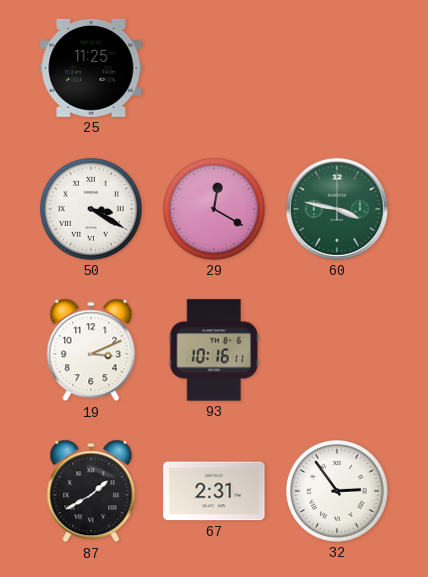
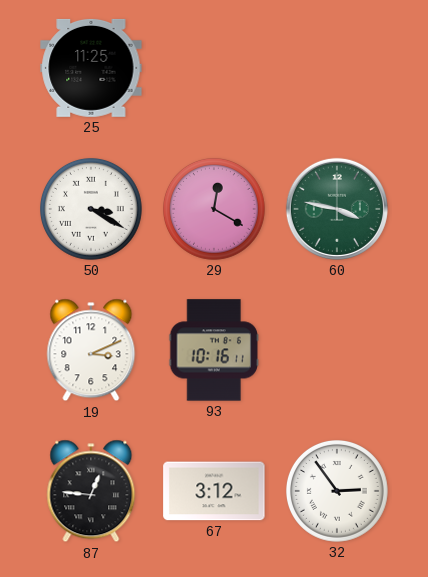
87: 1:40 -> 12:46
67: 2:31 -> 3:12
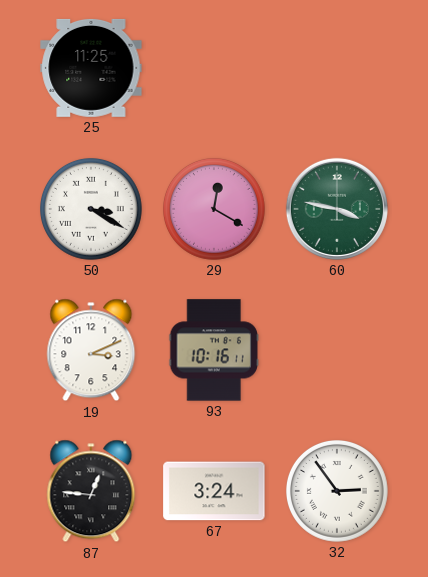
67: 3:12 -> 3:24
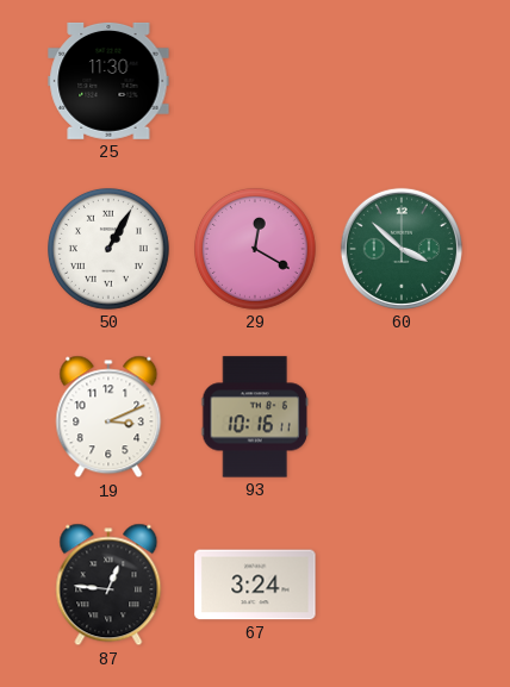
25: 11:25 -> 11:30
50: 3:20 -> 1:05
60: 3:47 -> 3:52
32: 2:54 -> none
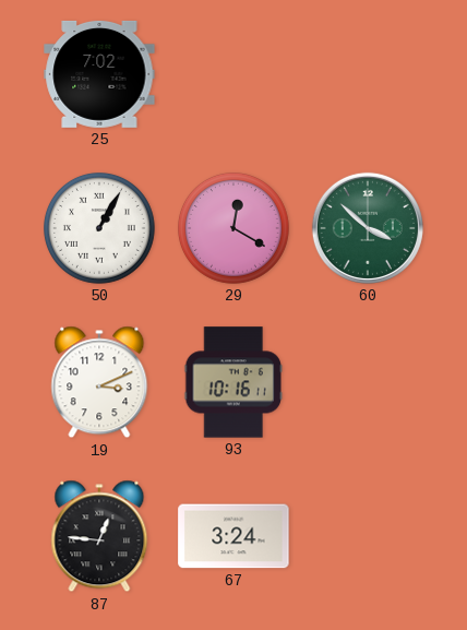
25: 11:30 -> 7:02
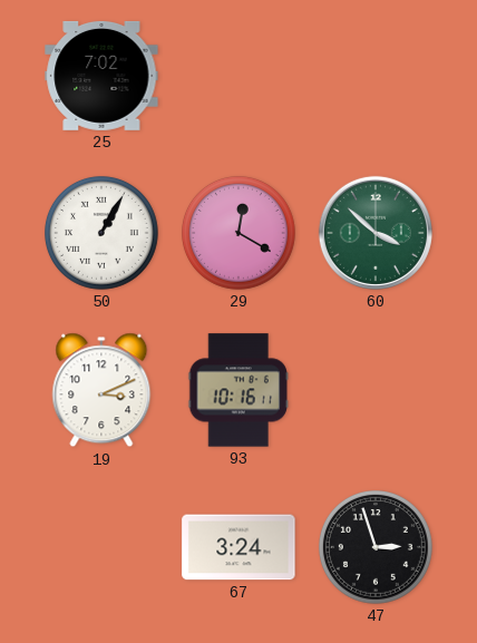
87: 12:46 -> none
47: none -> 2:57
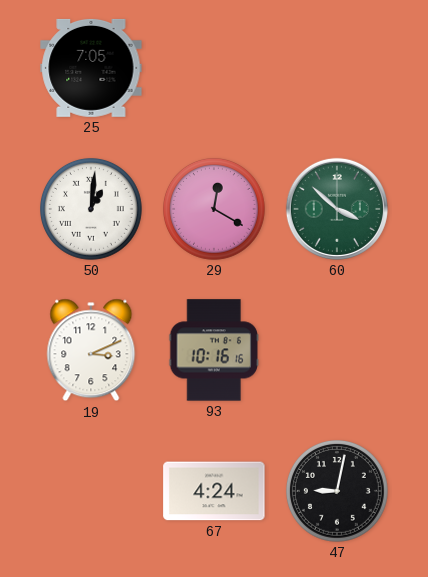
25: 7:02 -> 7:05
50: 1:05 -> 1:01
93: 10:16:11 -> 10:16:16
67: 3:24 -> 4:24
47: 2:57 -> 9:02
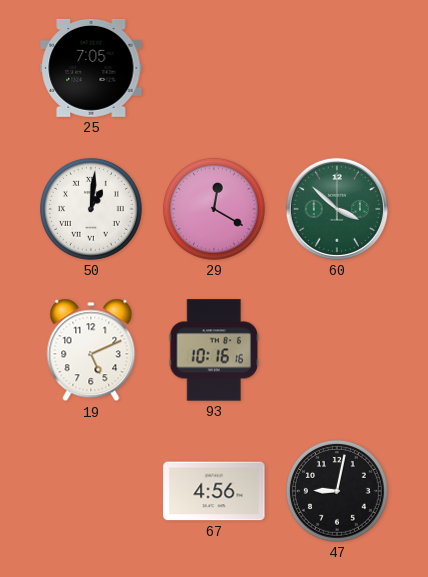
19: 3:11 -> 5:11
67: 4:24 -> 4:56
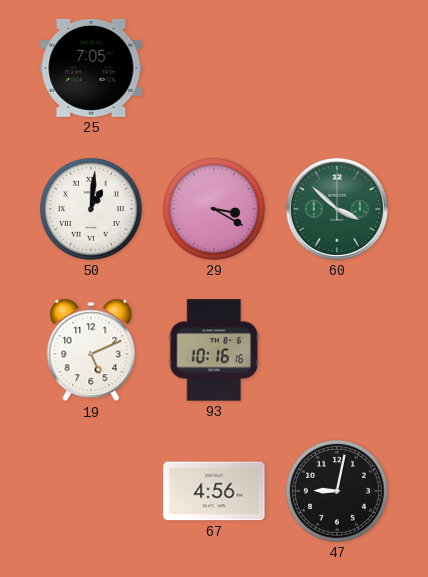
29: 12:20 -> 3:20
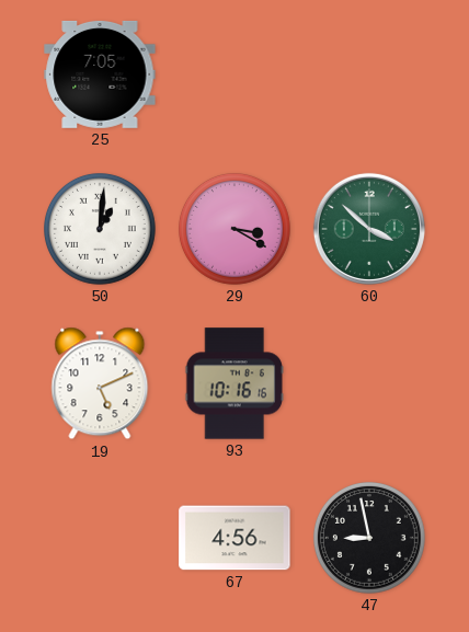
47: 9:02 -> 8:58
